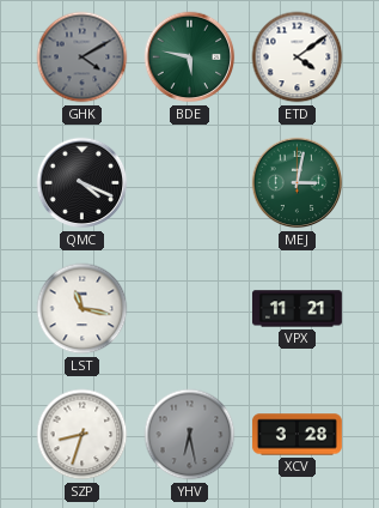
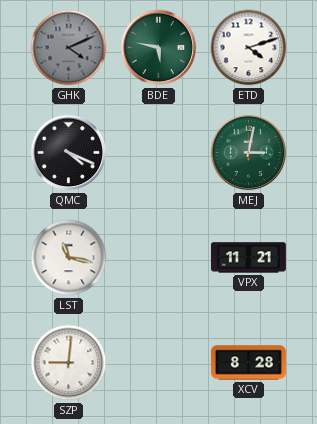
GHK: 4:10 -> 4:11
ETD: 4:09 -> 4:12
SZP: 8:33 -> 9:01
YHV: 6:28 -> none
XCV: 3:28 -> 8:28
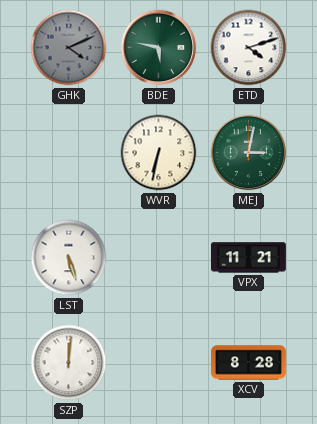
QMC: 4:19 -> none
WVR: none -> 6:32
LST: 11:17 -> 5:27
SZP: 9:01 -> 12:01
